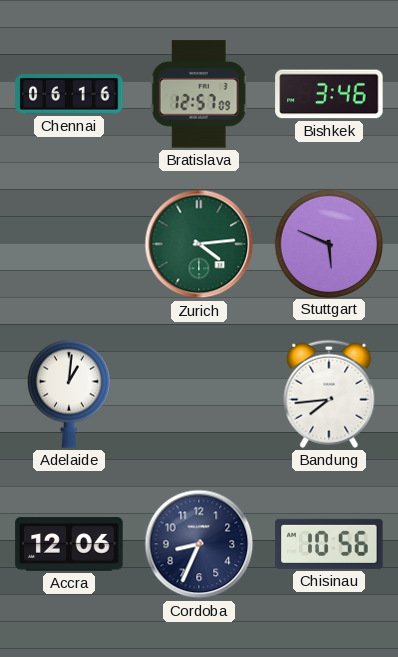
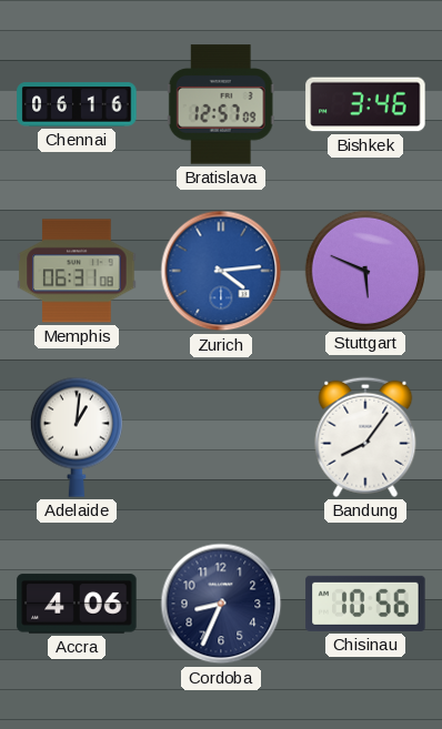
Memphis: none -> 06:31
Zurich dial: green -> blue
Bandung: 7:44 -> 8:06
Accra: 12:06 -> 4:06
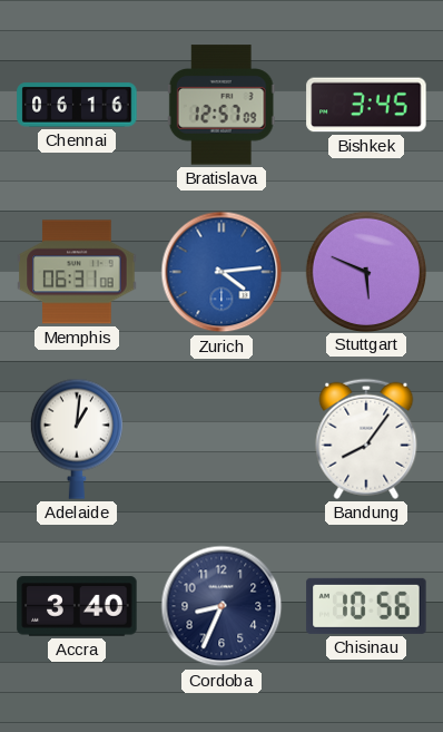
Bishkek: 3:46 -> 3:45
Accra: 4:06 -> 3:40
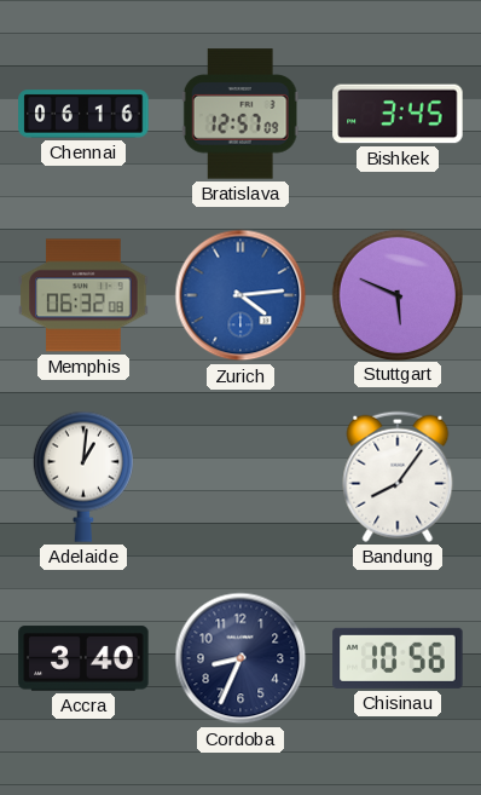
Memphis: 06:31 -> 06:32
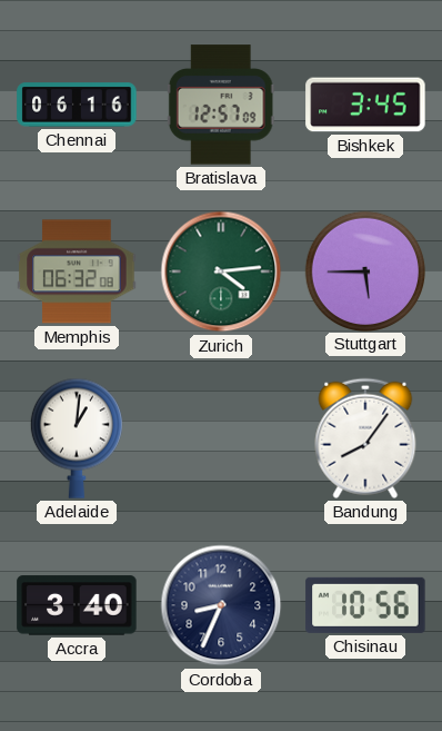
Zurich dial: blue -> green
Stuttgart: 5:49 -> 5:45
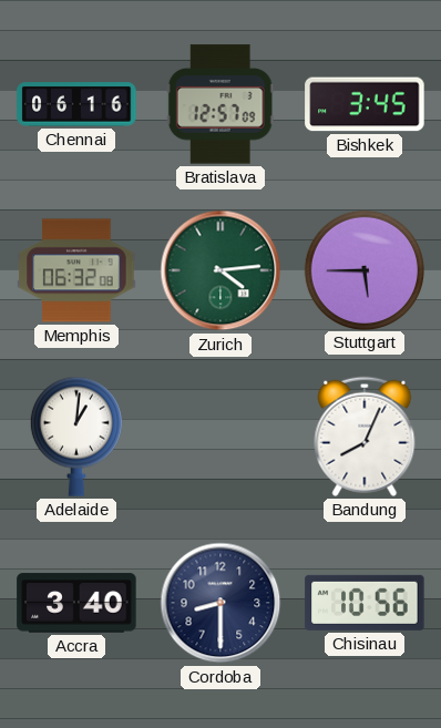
Bandung: 8:06 -> 8:04
Cordoba: 8:34 -> 8:30
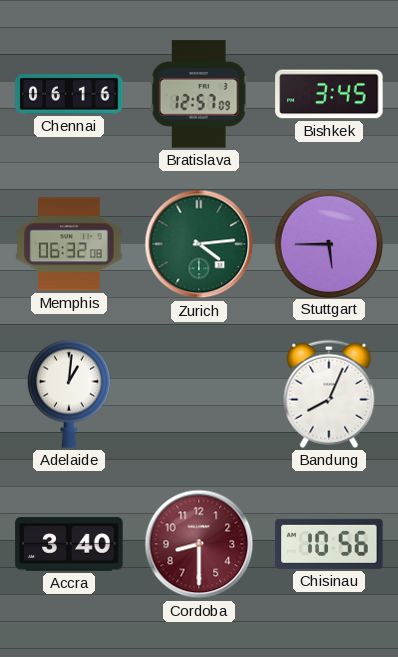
Cordoba dial: navy -> burgundy
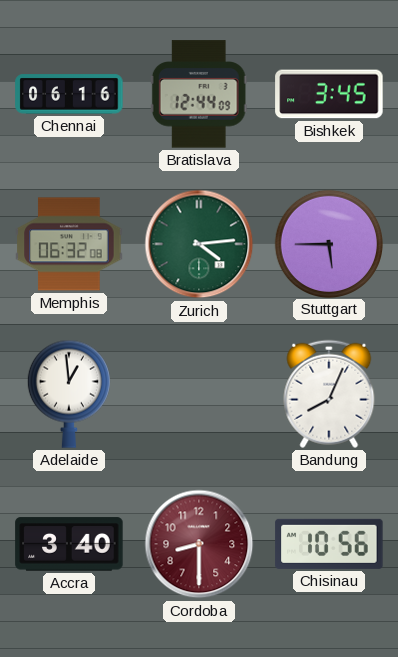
Bratislava: 12:57 -> 12:44
Adelaide: 1:01 -> 12:59
